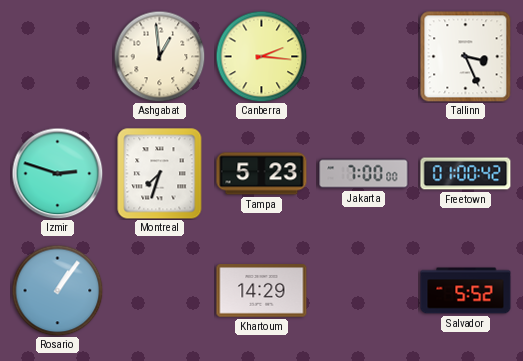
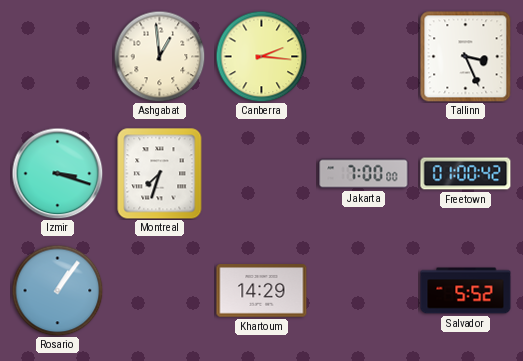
Izmir: 2:48 -> 3:18
Tampa: 5:23 -> none
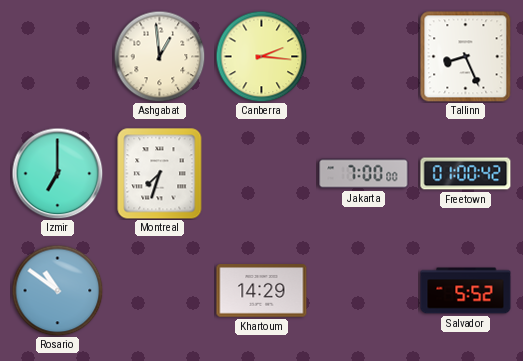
Tallinn: 3:26 -> 8:26
Izmir: 3:18 -> 7:00
Rosario: 1:06 -> 10:51
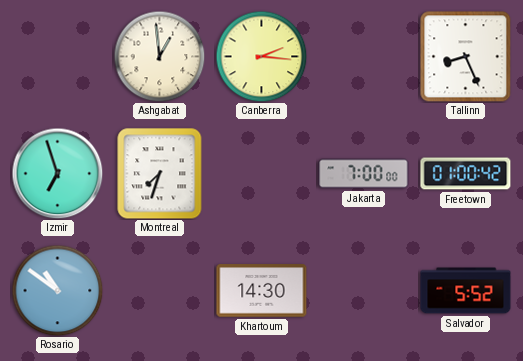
Izmir: 7:00 -> 6:57
Khartoum: 14:29 -> 14:30
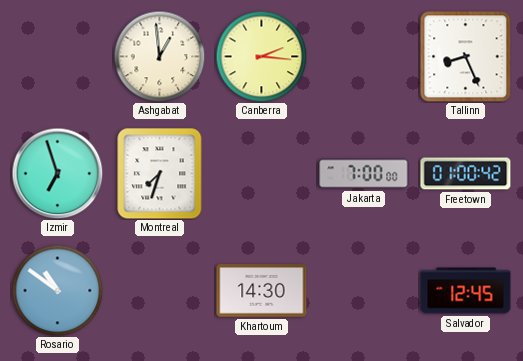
Salvador: 5:52 -> 12:45
